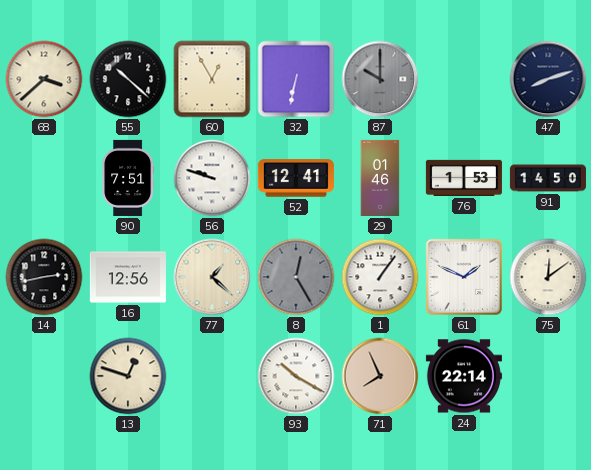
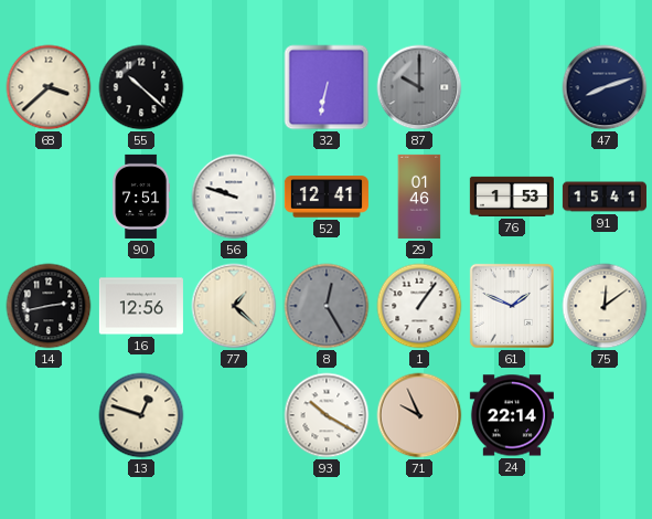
60: 12:55 -> none
91: 14:50 -> 15:41
71: 7:56 -> 9:56
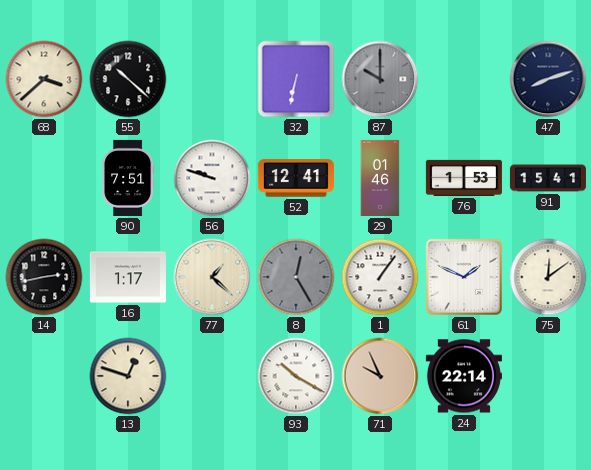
16: 12:56 -> 1:17
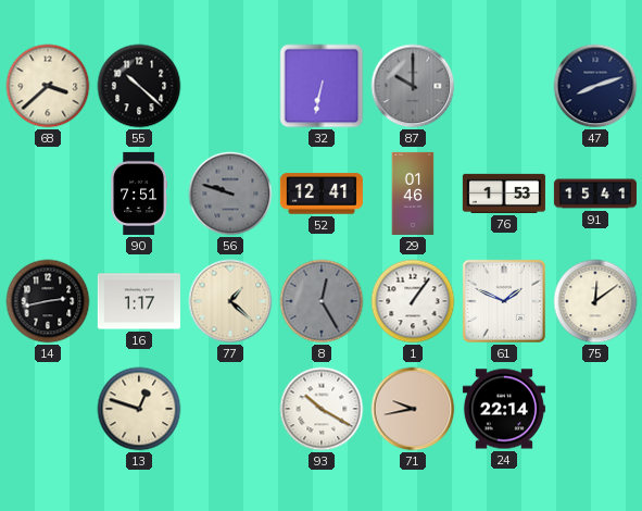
56 dial: white -> grey
71: 9:56 -> 9:43
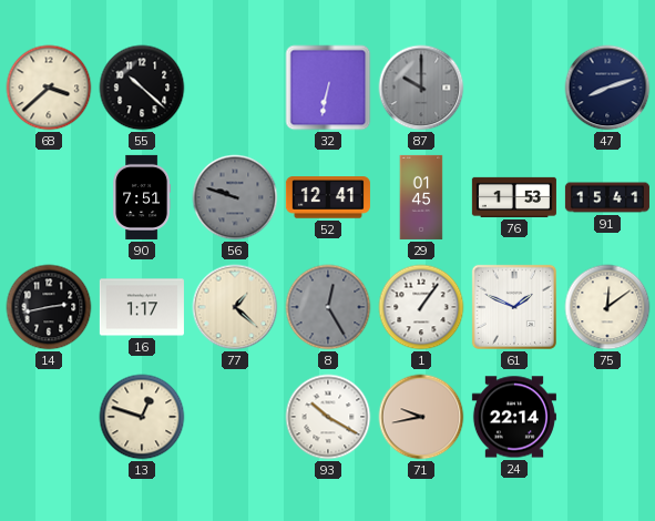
29: 01:46 -> 01:45
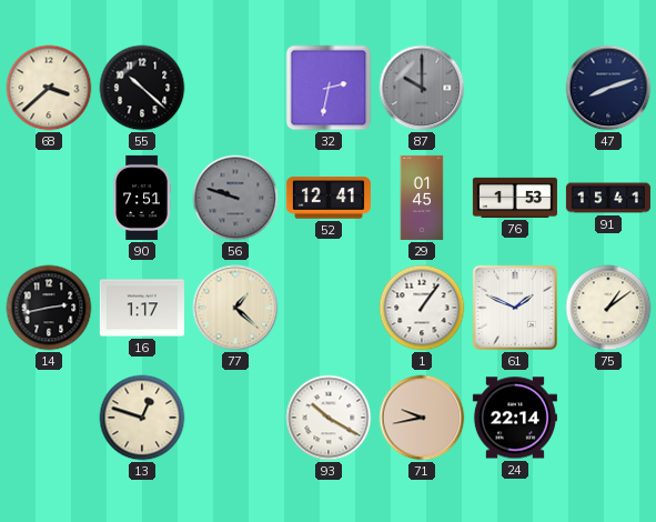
32: 6:32 -> 2:32
8: 12:25 -> none
75: 12:09 -> 1:09
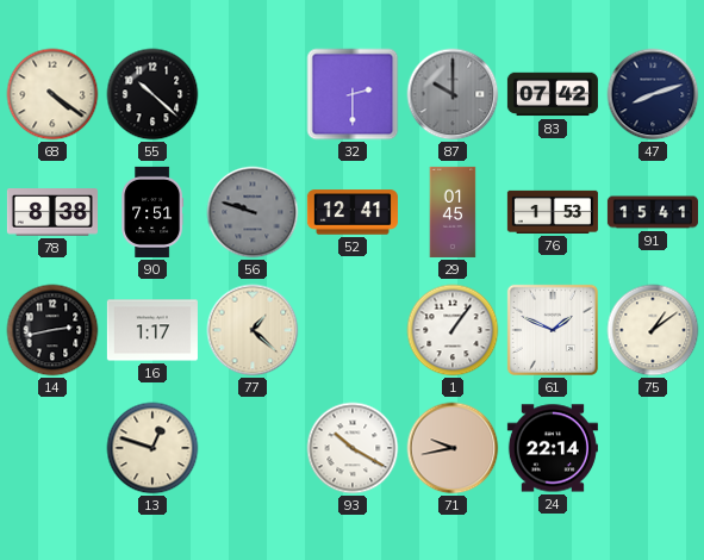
68: 3:38 -> 4:21
32: 2:32 -> 2:30
83: none -> 07:42
78: none -> 8:38
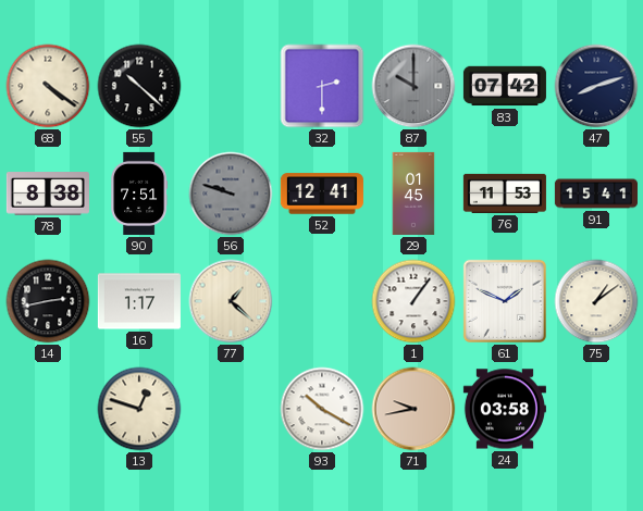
76: 1:53 -> 11:53
24: 22:14 -> 03:58
